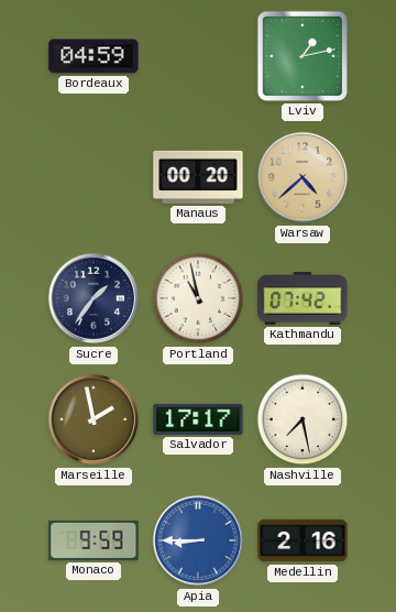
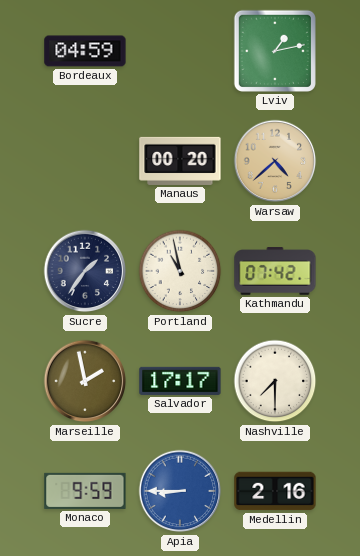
Nashville: 7:28 -> 7:30
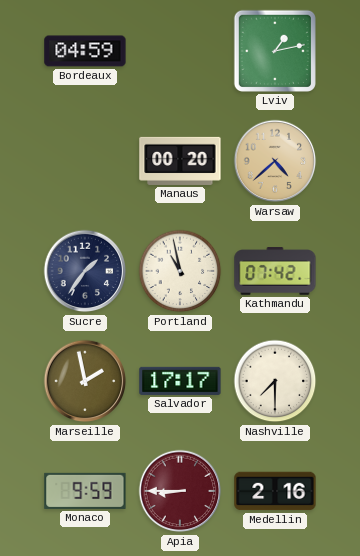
Apia dial: blue -> burgundy
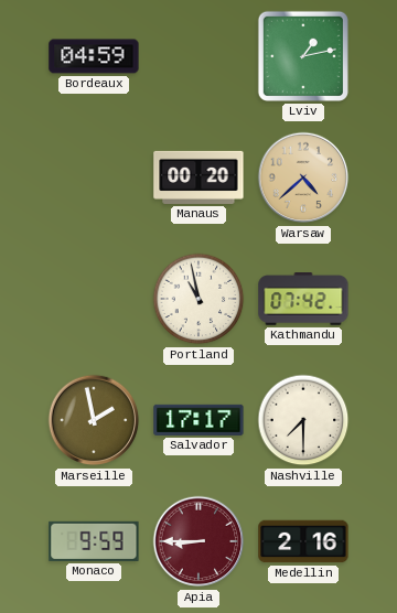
Sucre: 1:36 -> none
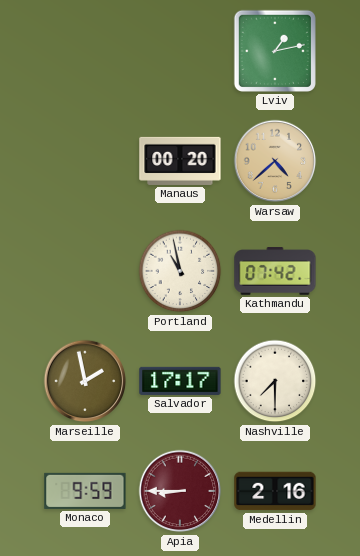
Bordeaux: 04:59 -> none
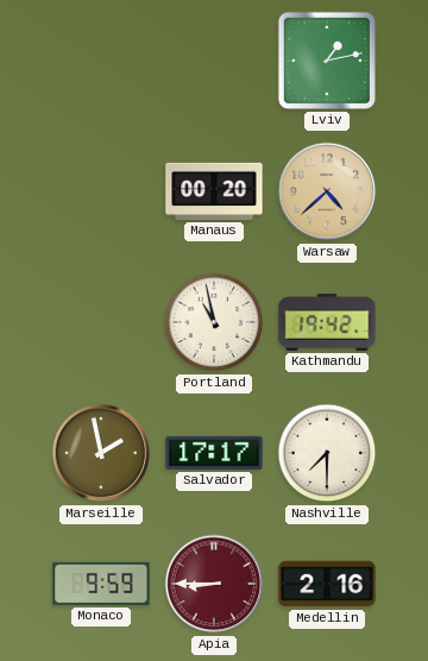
Kathmandu: 07:42 -> 19:42
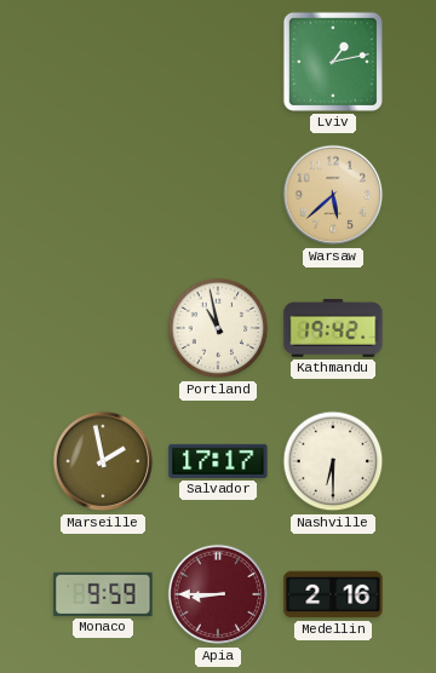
Manaus: 00:20 -> none
Warsaw: 4:38 -> 5:38
Nashville: 7:30 -> 6:30
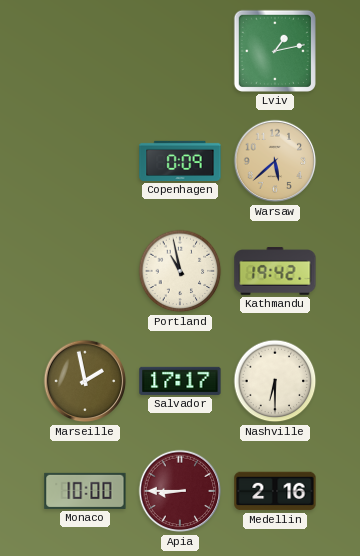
Copenhagen: none -> 0:09
Monaco: 9:59 -> 10:00
